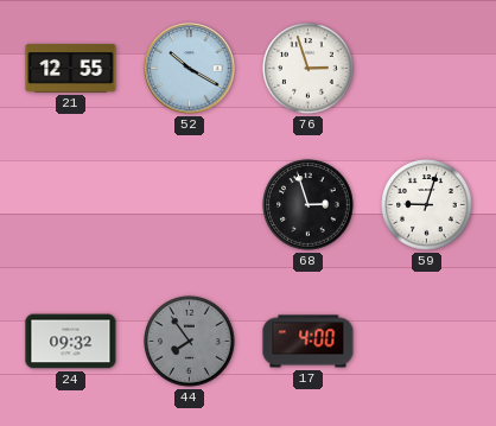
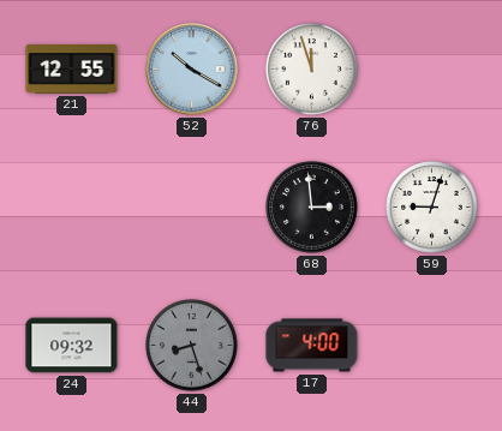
76: 2:57 -> 11:57
68: 2:57 -> 2:59
44: 7:54 -> 8:27
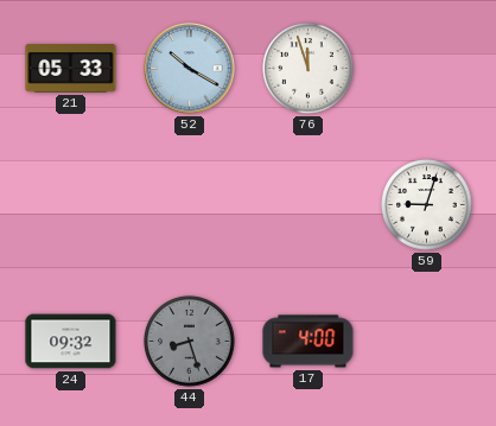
21: 12:55 -> 05:33
68: 2:59 -> none
